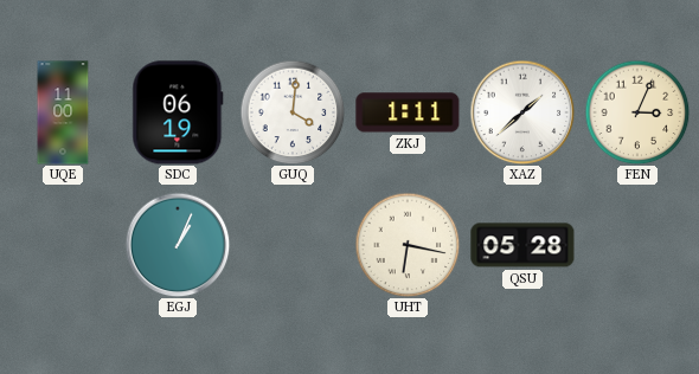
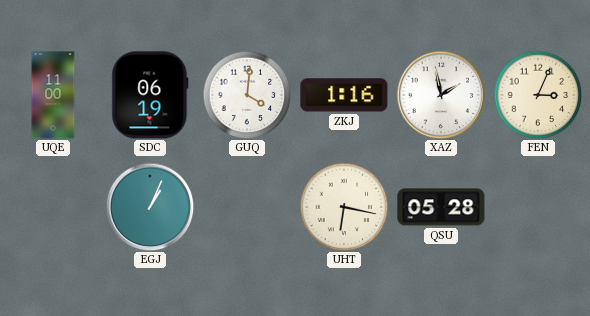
ZKJ: 1:11 -> 1:16
XAZ: 1:38 -> 1:58
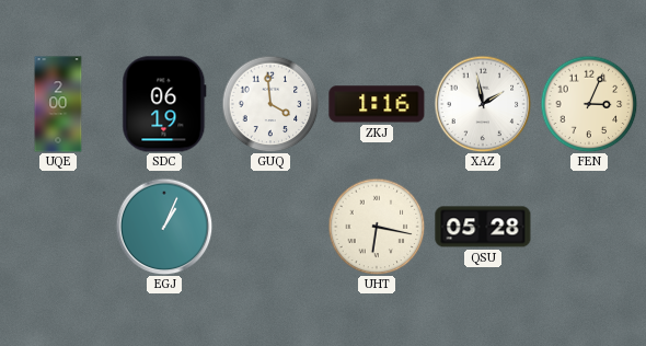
UQE: 11:00 -> 2:00
GUQ: 4:01 -> 3:59
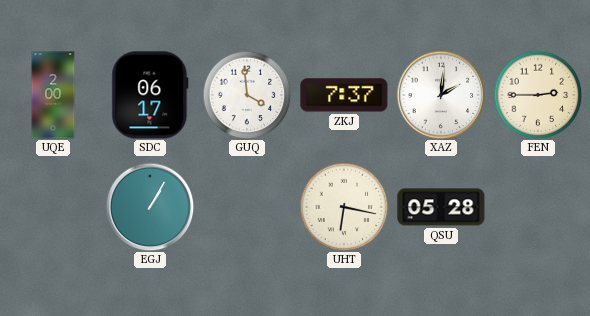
SDC: 06:19 -> 06:17
ZKJ: 1:16 -> 7:37
XAZ: 1:58 -> 2:01
FEN: 3:04 -> 2:45
EGJ: 1:04 -> 1:05
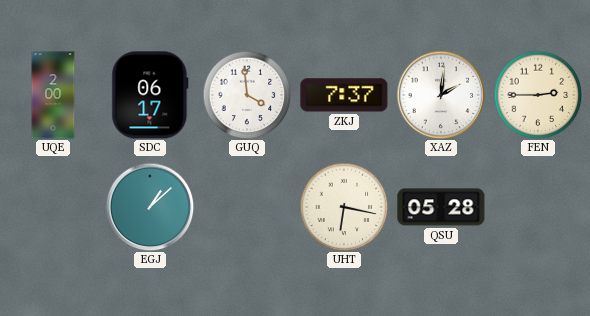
EGJ: 1:05 -> 1:08
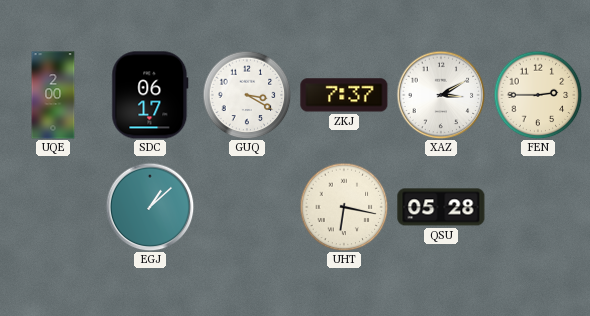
GUQ: 3:59 -> 3:20
XAZ: 2:01 -> 3:10
